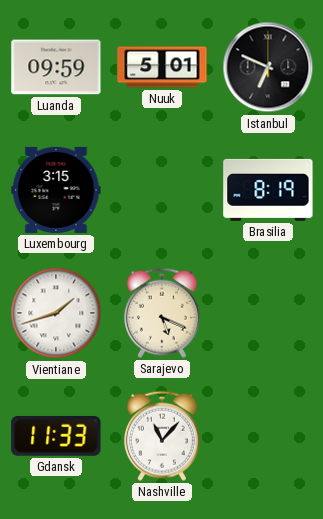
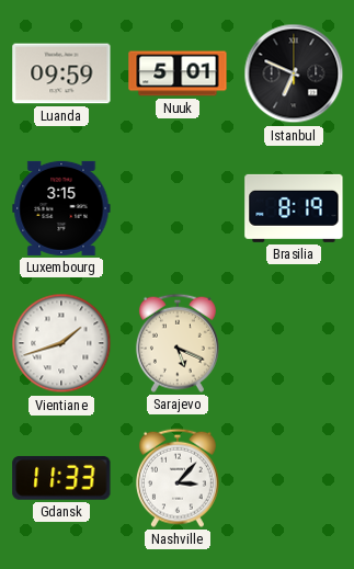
Nashville: 11:07 -> 3:07
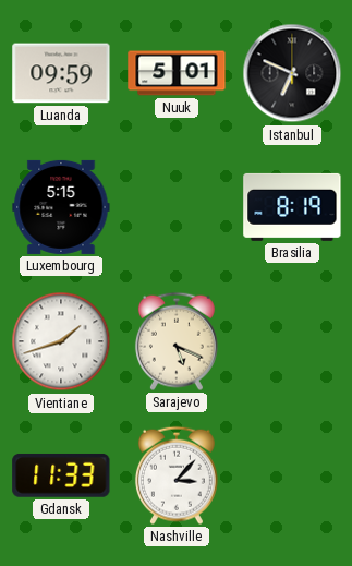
Luxembourg: 3:15 -> 5:15
